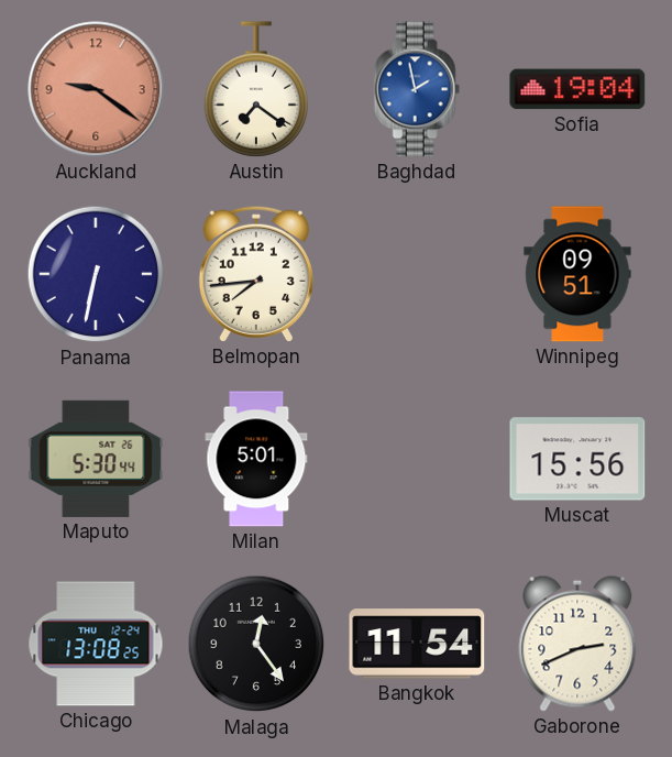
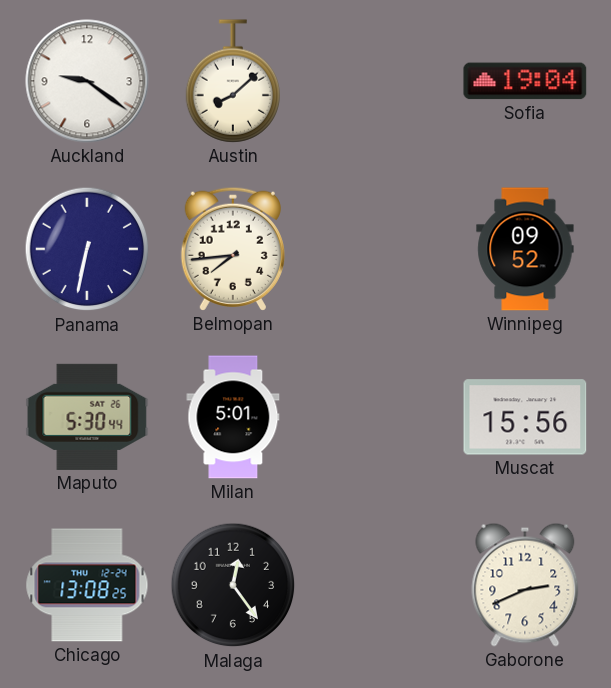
Auckland dial: salmon -> white
Austin: 7:21 -> 8:08
Baghdad: 1:58 -> none
Winnipeg: 09:51 -> 09:52
Bangkok: 11:54 -> none
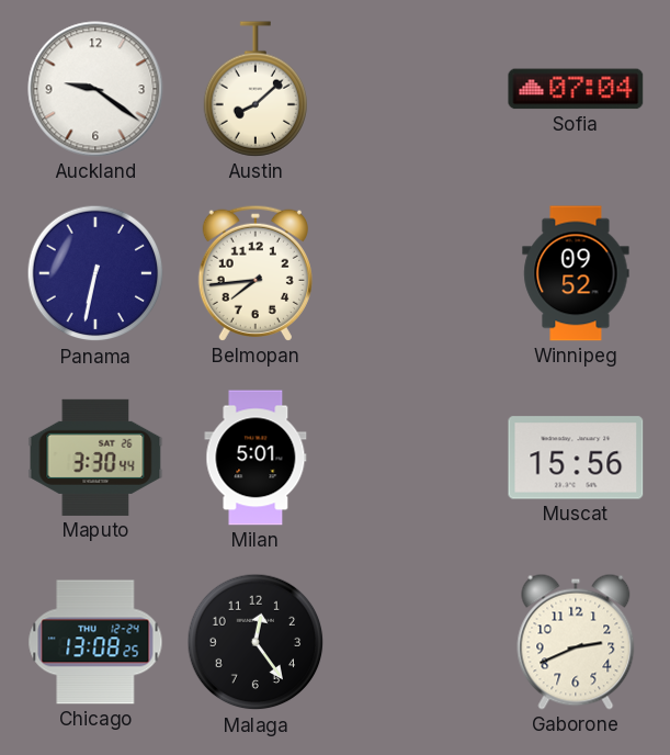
Sofia: 19:04 -> 07:04
Maputo: 5:30 -> 3:30
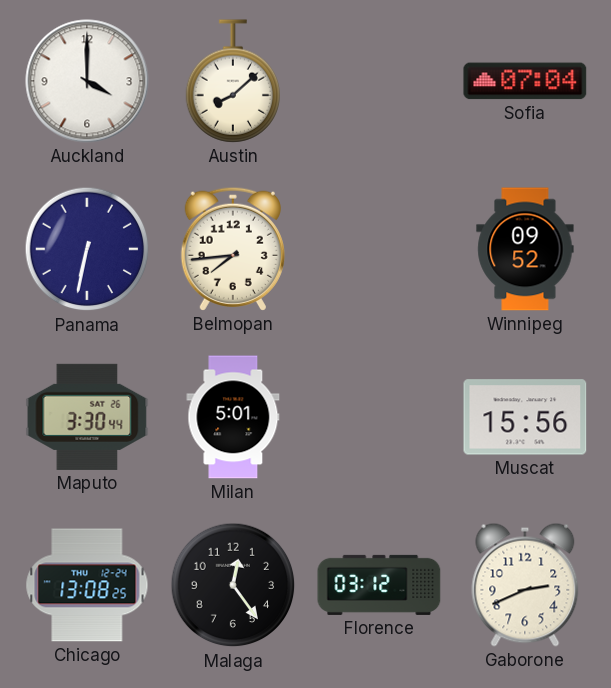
Auckland: 9:21 -> 4:00
Florence: none -> 03:12
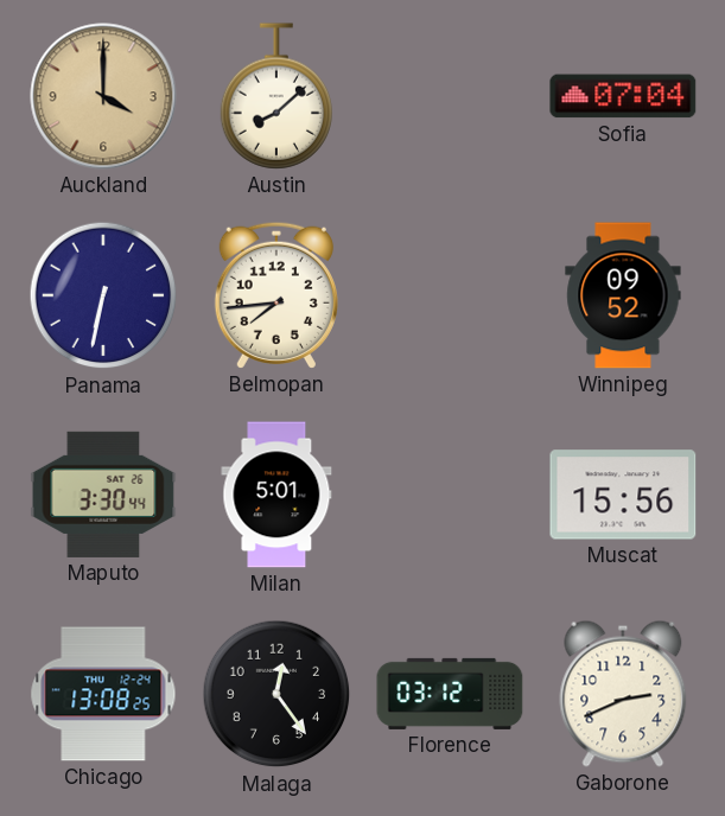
Auckland dial: white -> champagne
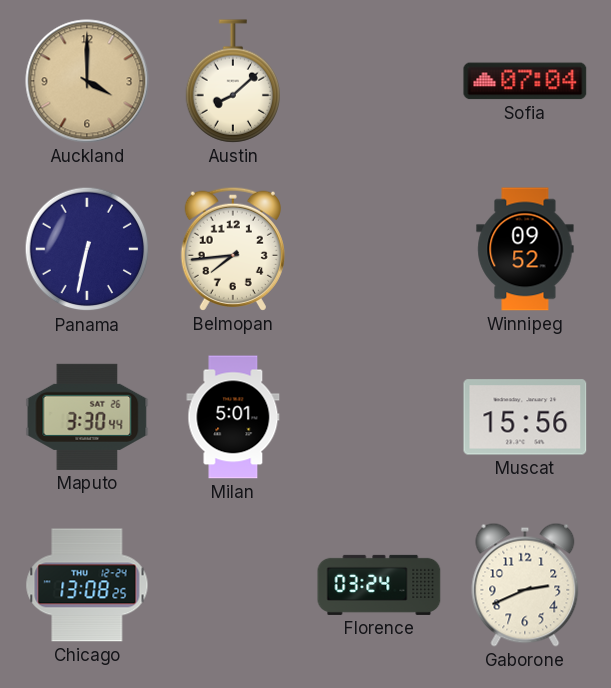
Malaga: 12:24 -> none
Florence: 03:12 -> 03:24
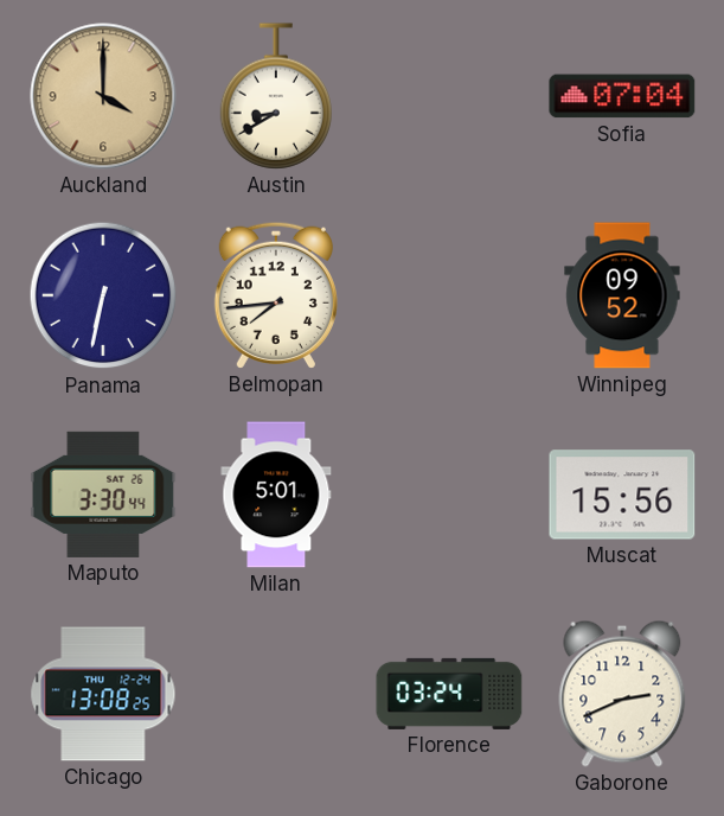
Austin: 8:08 -> 8:40
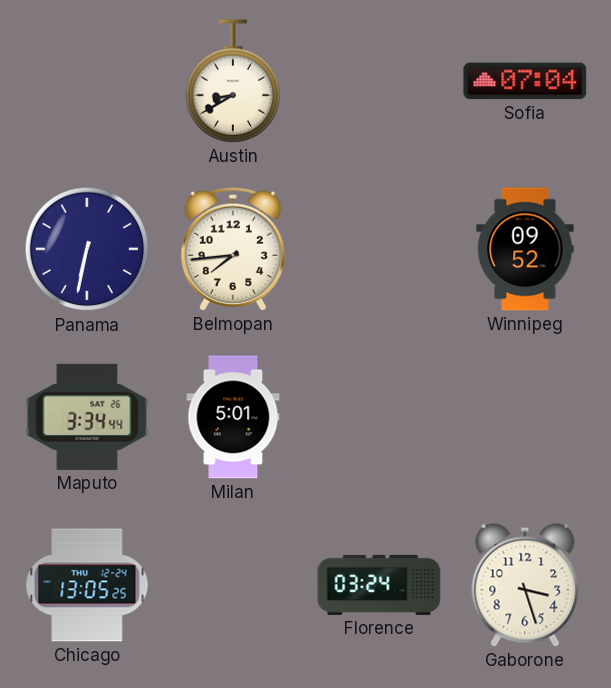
Auckland: 4:00 -> none
Maputo: 3:30 -> 3:34
Muscat: 15:56 -> none
Chicago: 13:08 -> 13:05
Gaborone: 2:41 -> 3:27
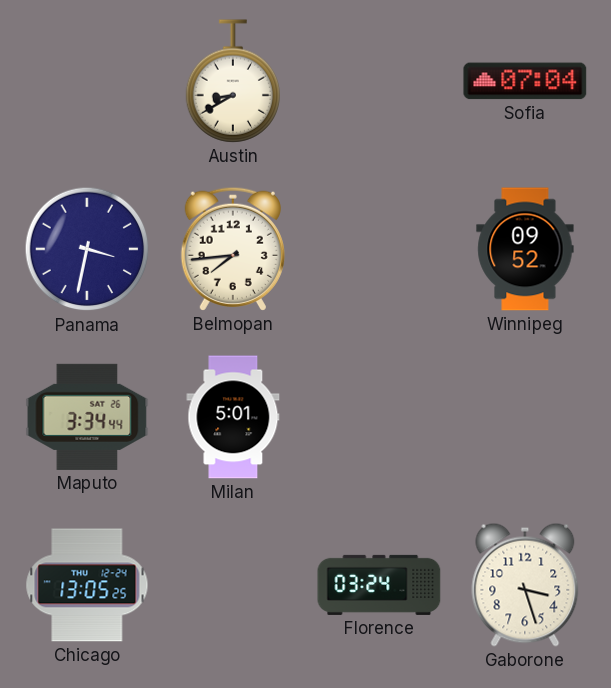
Panama: 6:32 -> 3:32
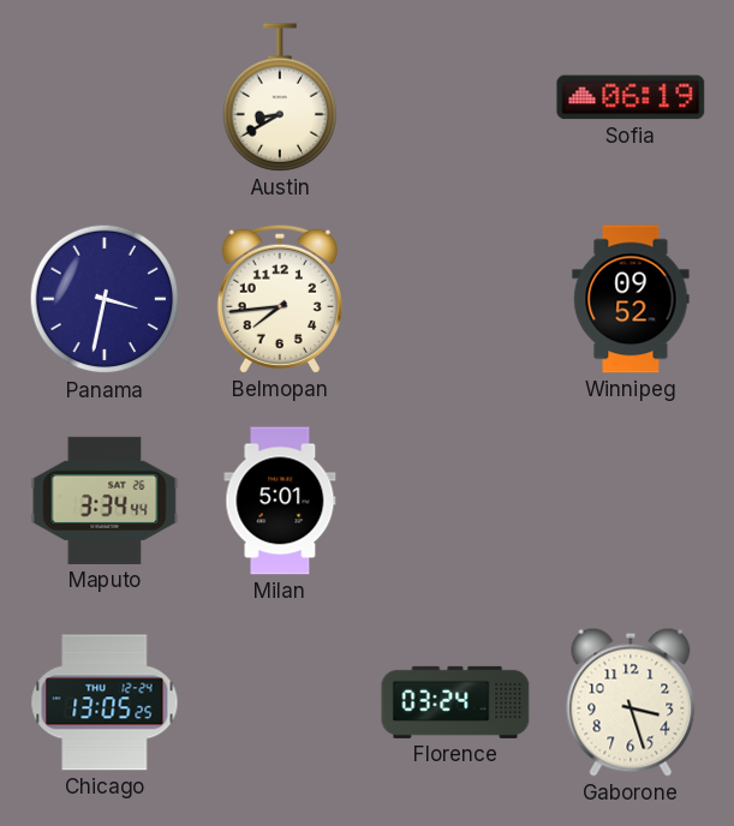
Sofia: 07:04 -> 06:19
